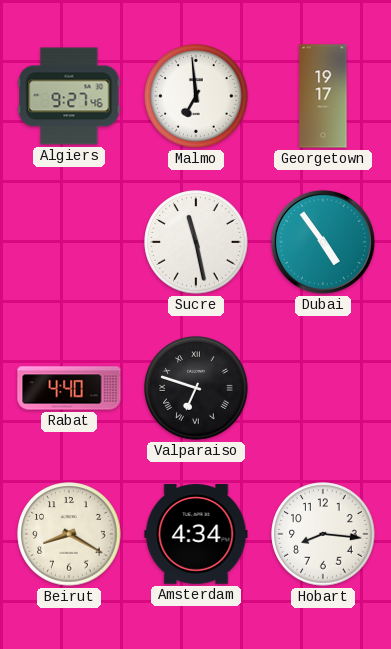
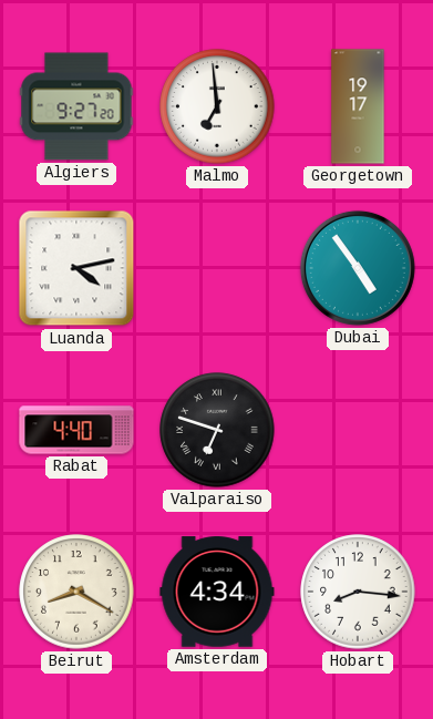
Algiers: 9:27:46 -> 9:27:20
Luanda: none -> 4:13
Sucre: 11:28 -> none
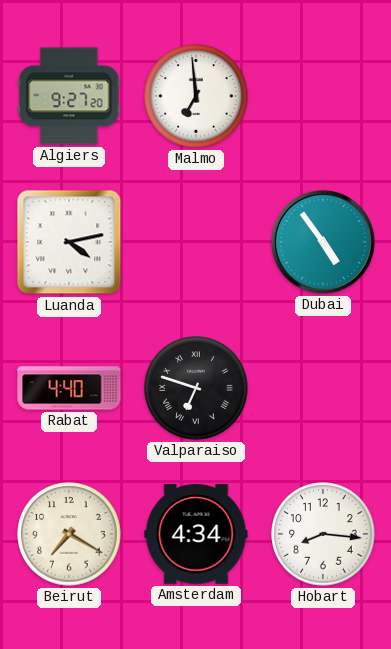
Georgetown: 19:17 -> none
Beirut: 8:20 -> 7:20
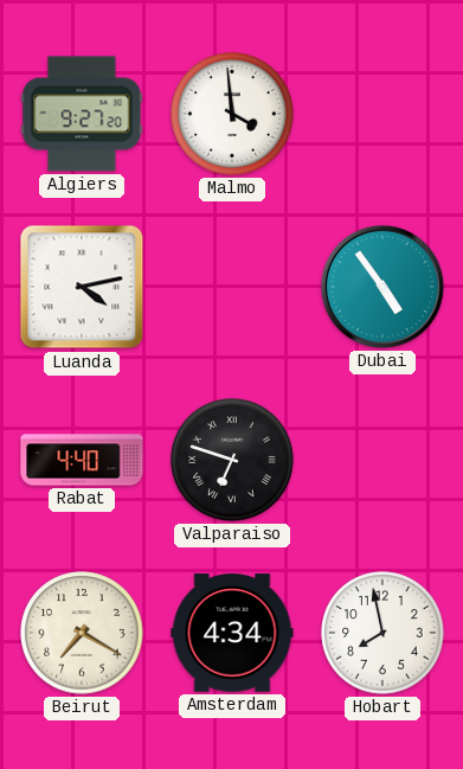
Malmo: 6:59 -> 3:59
Hobart: 8:16 -> 7:58
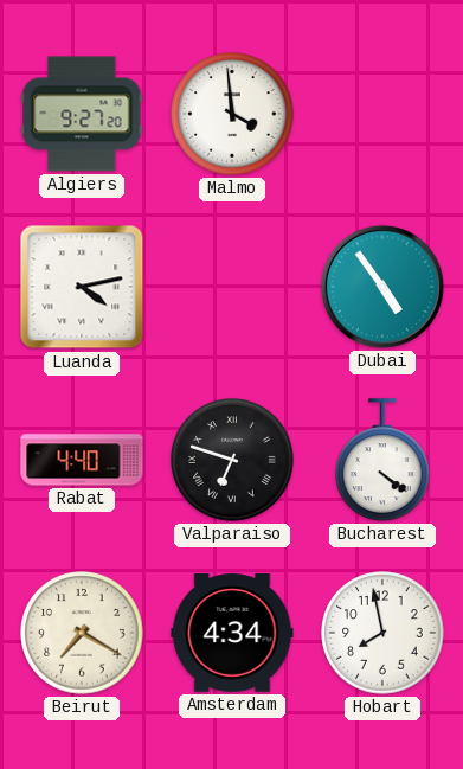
Bucharest: none -> 4:21
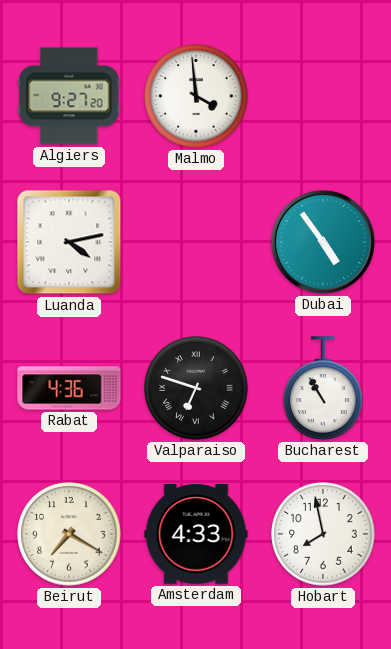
Rabat: 4:40 -> 4:36
Bucharest: 4:21 -> 10:55
Amsterdam: 4:34 -> 4:33
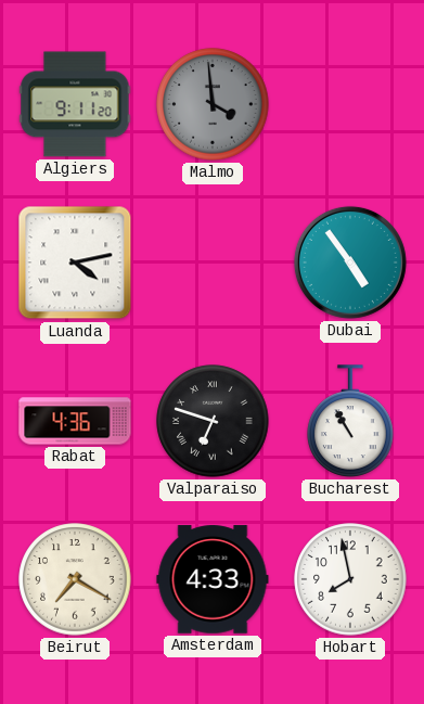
Algiers: 9:27 -> 9:11
Malmo dial: white -> grey
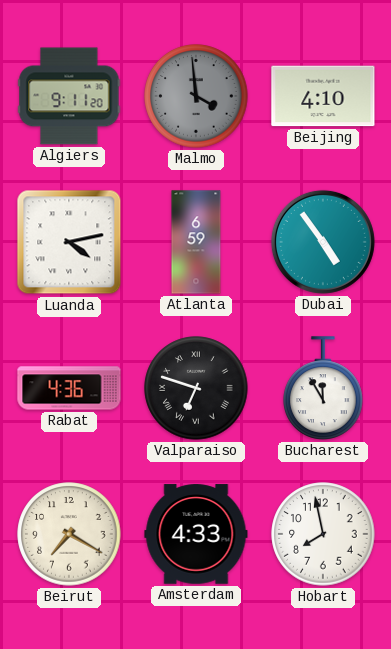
Beijing: none -> 4:10
Atlanta: none -> 6:59
Bucharest: 10:55 -> 11:55
